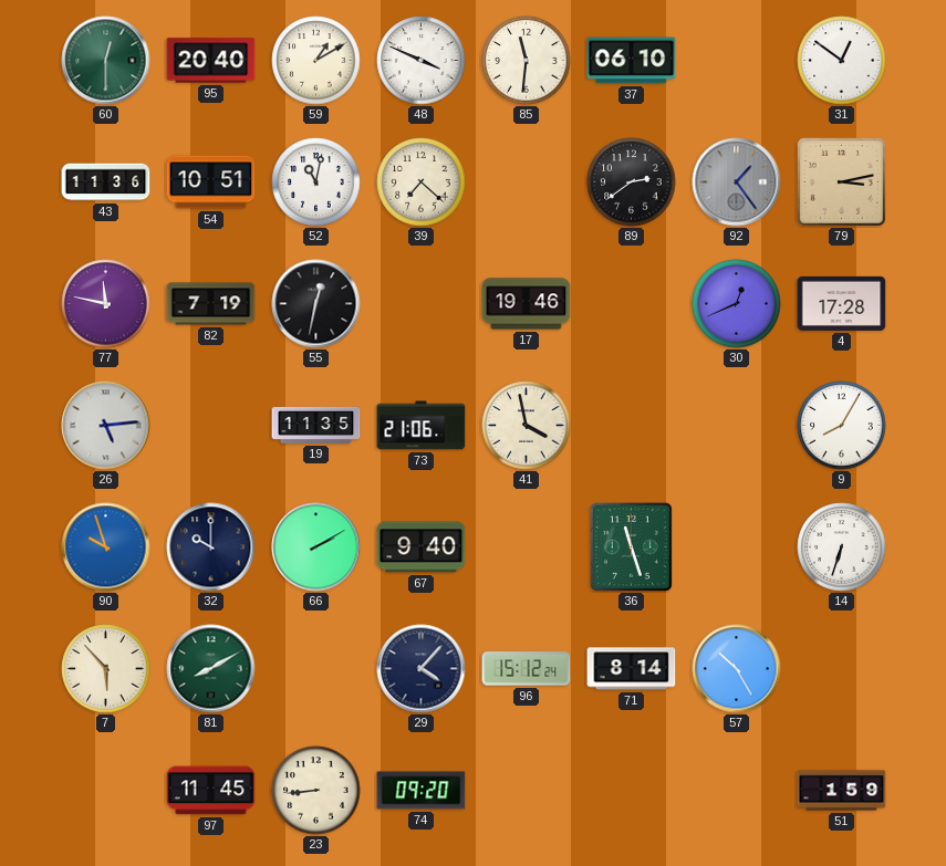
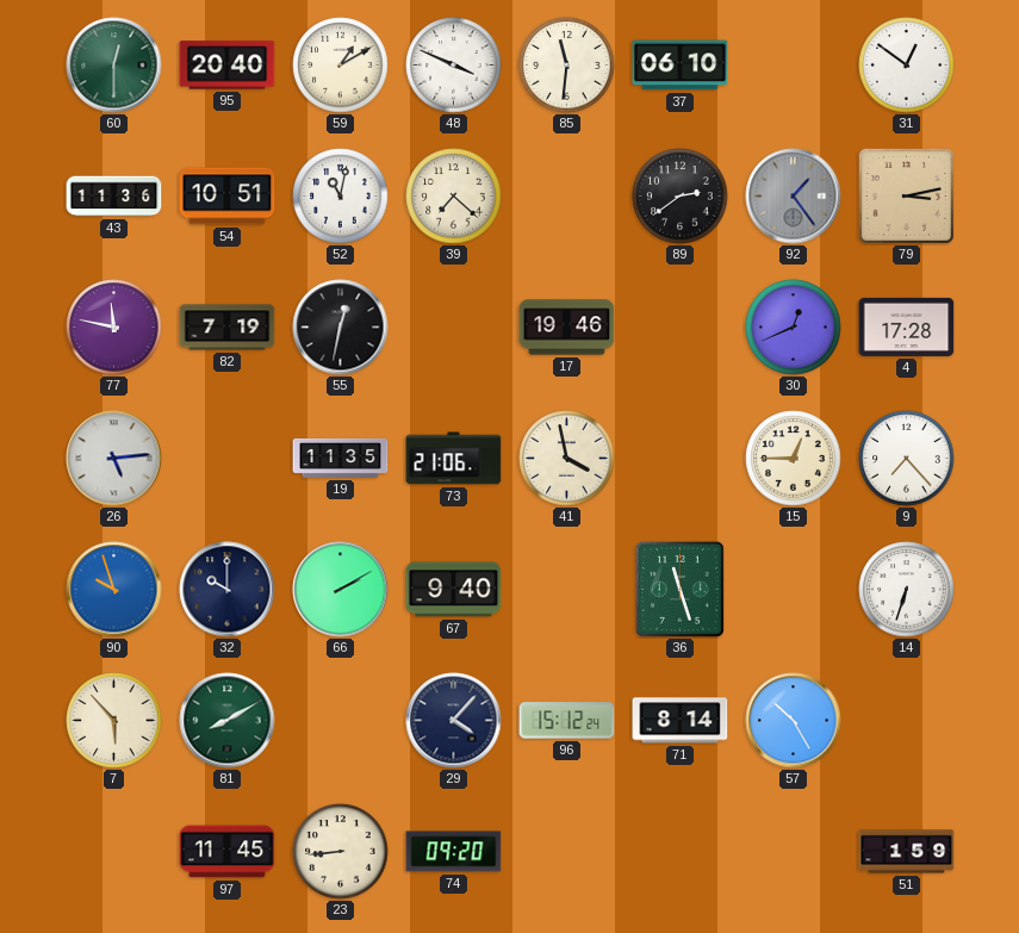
15: none -> 12:45
9: 8:05 -> 7:23
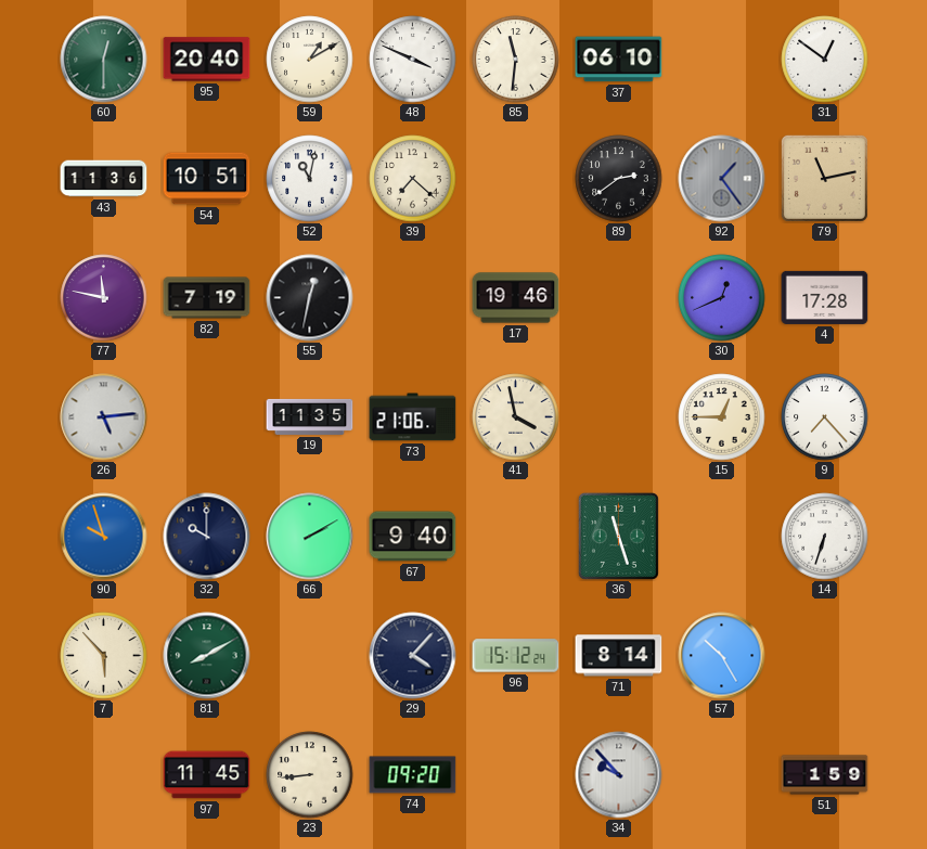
79: 3:13 -> 11:13
34: none -> 9:53
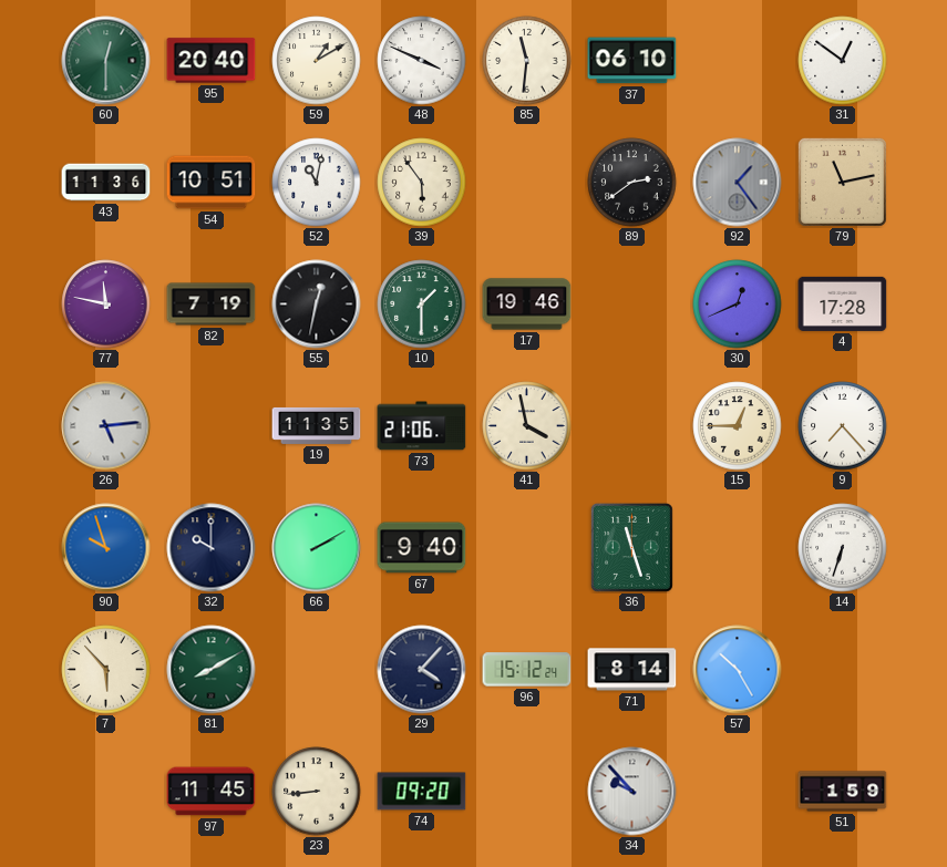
39: 7:22 -> 5:54
10: none -> 1:30
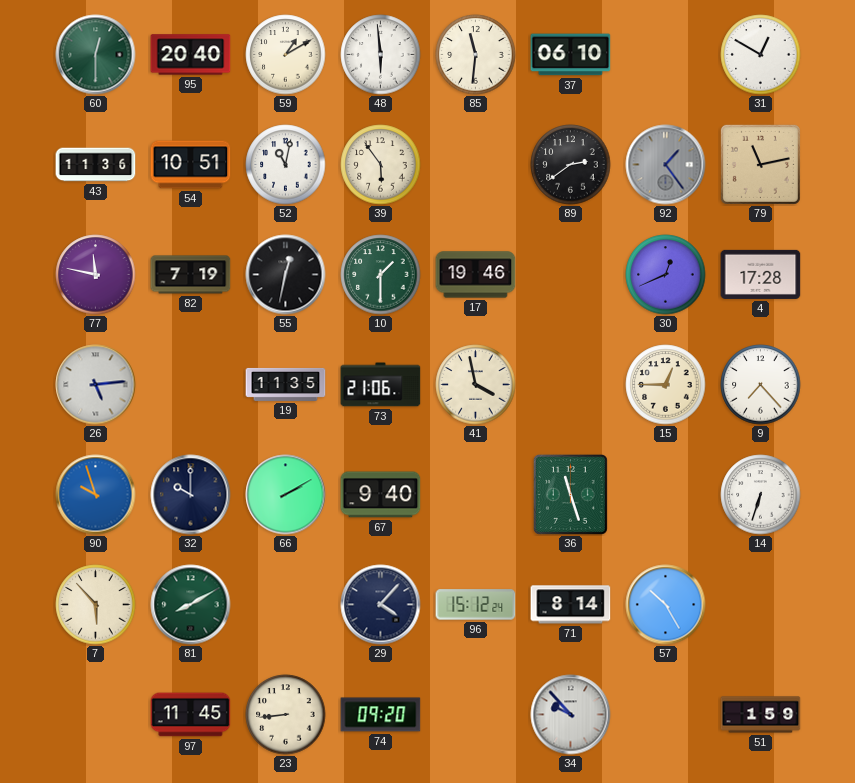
48: 3:49 -> 5:59
31: 12:51 -> 12:50
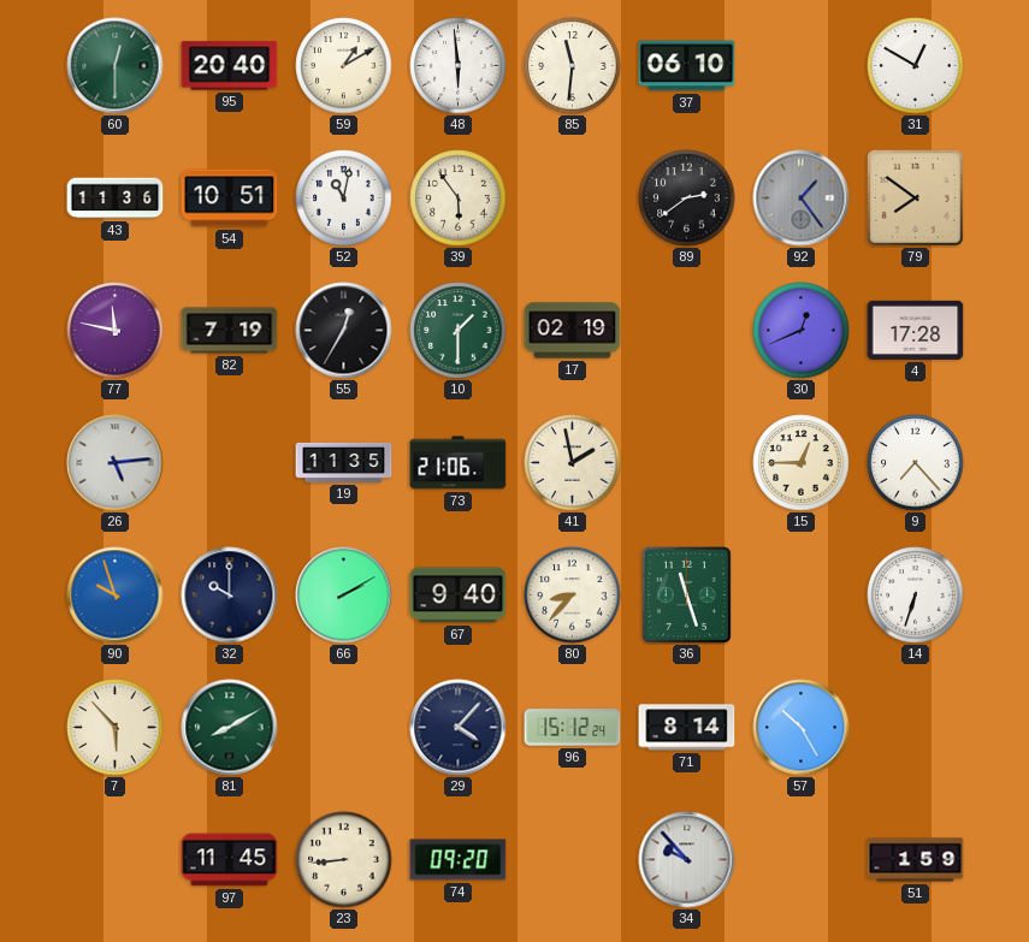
79: 11:13 -> 7:51
55: 12:32 -> 12:35
17: 19:46 -> 02:19
41: 3:58 -> 1:58
80: none -> 8:37
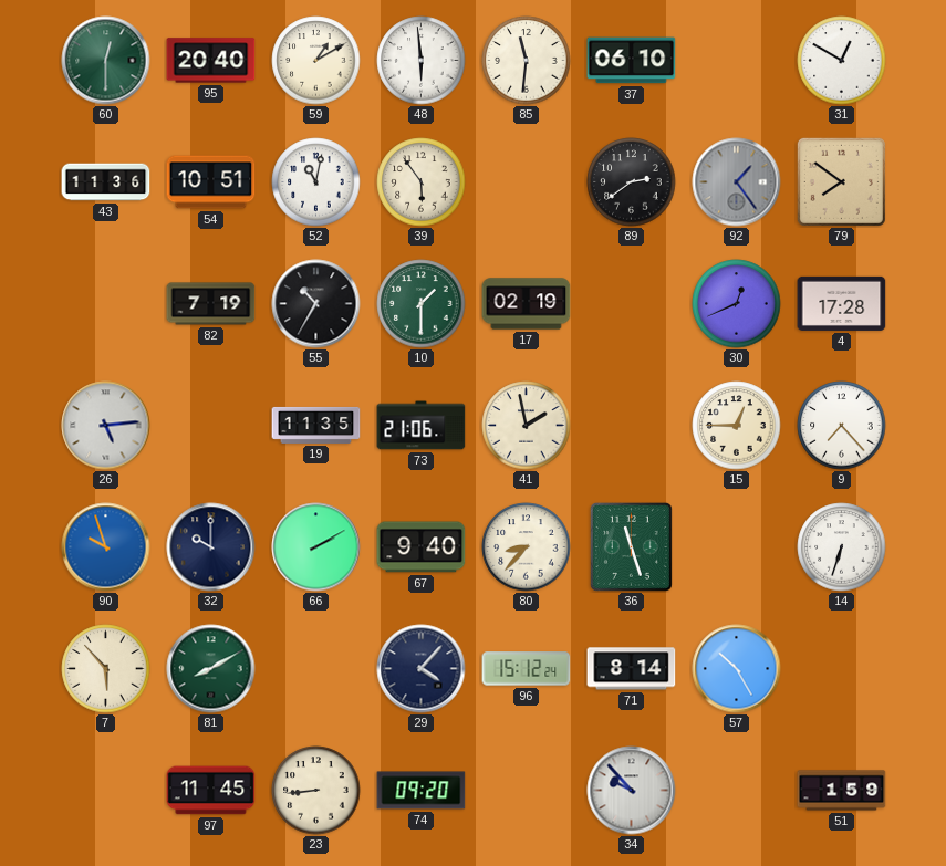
77: 11:47 -> none
55: 12:35 -> 10:35
